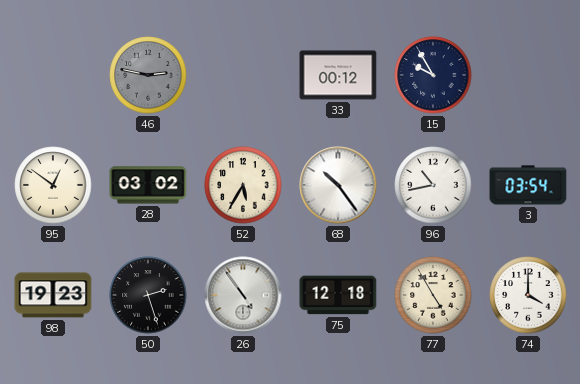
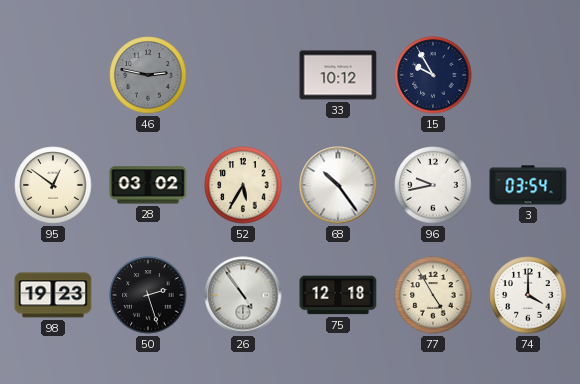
33: 00:12 -> 10:12
96: 10:43 -> 9:43
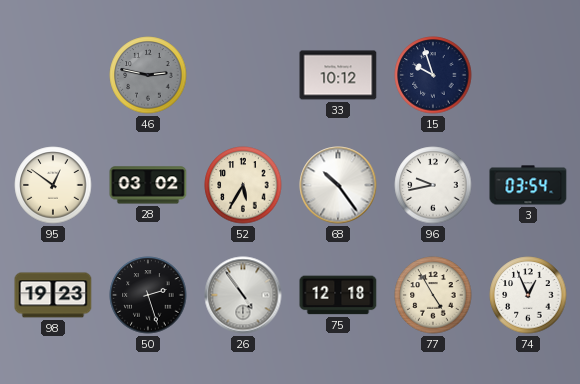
15: 9:55 -> 9:57
74: 4:00 -> 12:56
